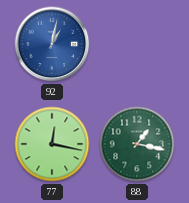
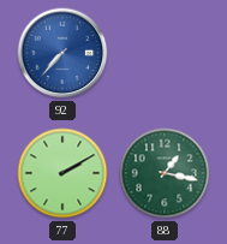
92: 1:02 -> 7:37
77: 12:17 -> 2:10
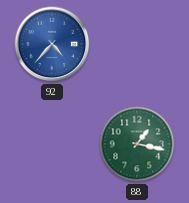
92: 7:37 -> 4:37
77: 2:10 -> none
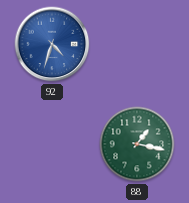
92: 4:37 -> 4:33
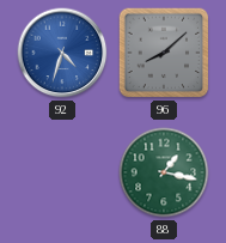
96: none -> 8:08
